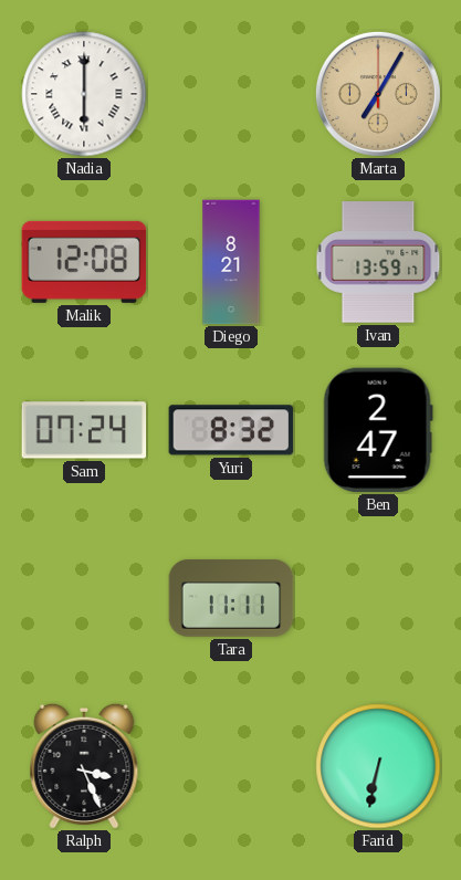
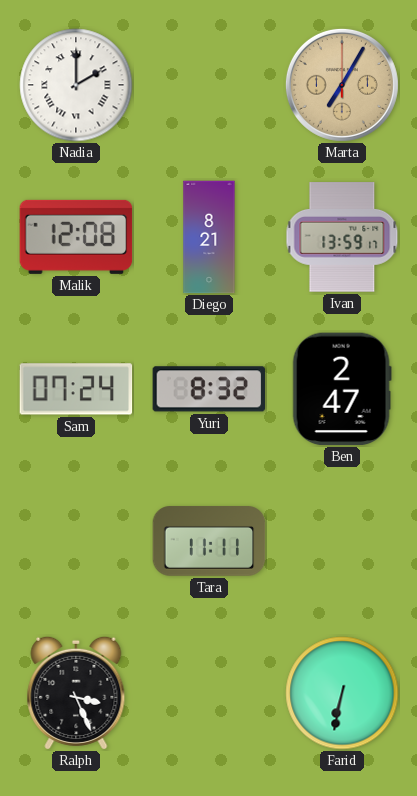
Nadia: 6:00 -> 2:00
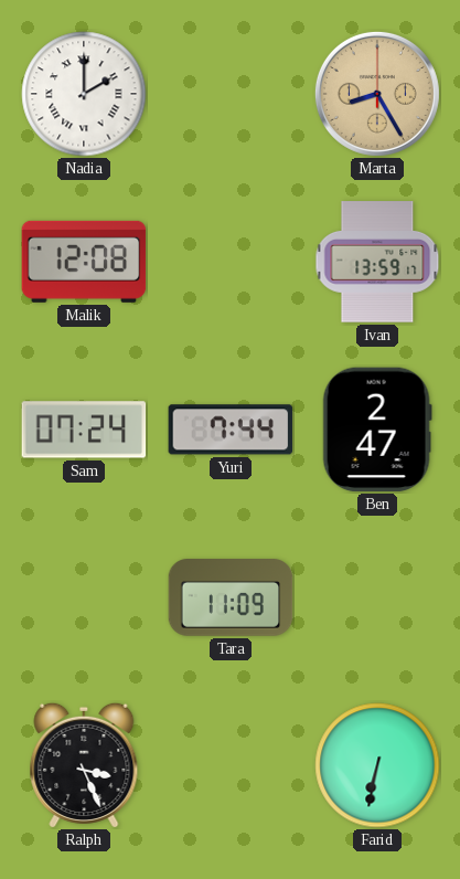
Marta: 7:05 -> 8:25
Diego: 8:21 -> none
Yuri: 8:32 -> 7:44
Tara: 11:11 -> 11:09
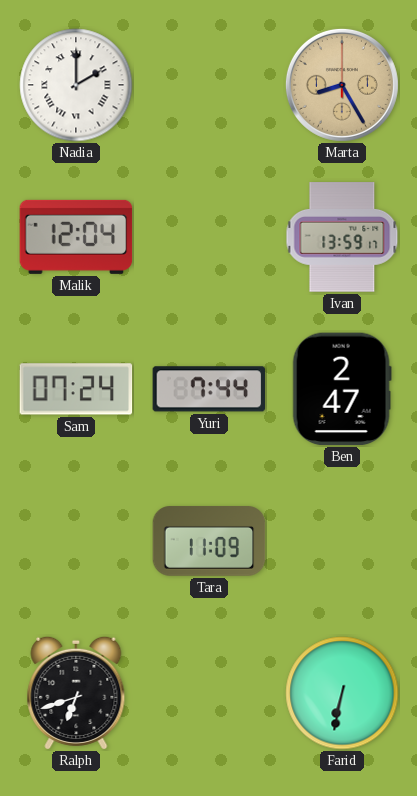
Malik: 12:08 -> 12:04
Ralph: 3:26 -> 6:42
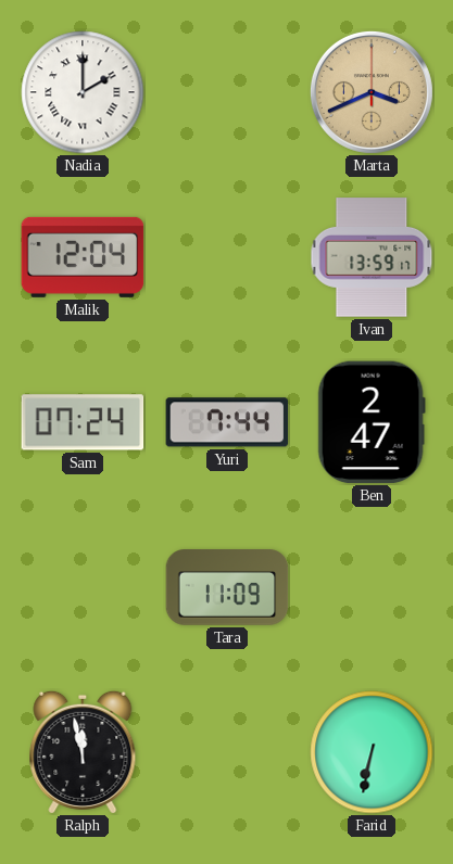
Marta: 8:25 -> 3:41
Ralph: 6:42 -> 11:58
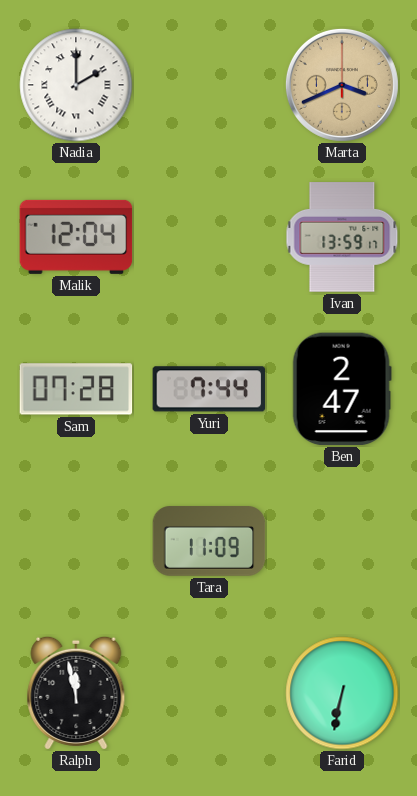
Sam: 07:24 -> 07:28
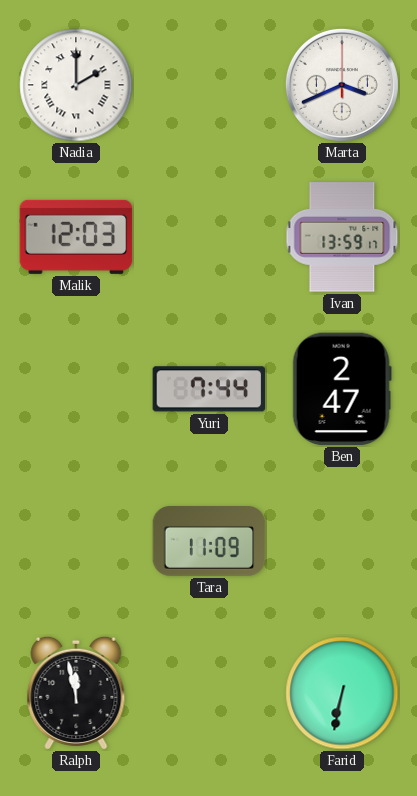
Marta dial: champagne -> white
Malik: 12:04 -> 12:03
Sam: 07:28 -> none
